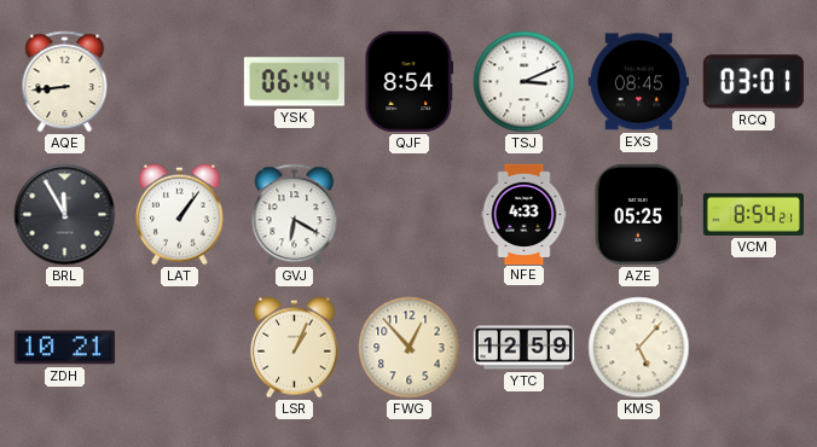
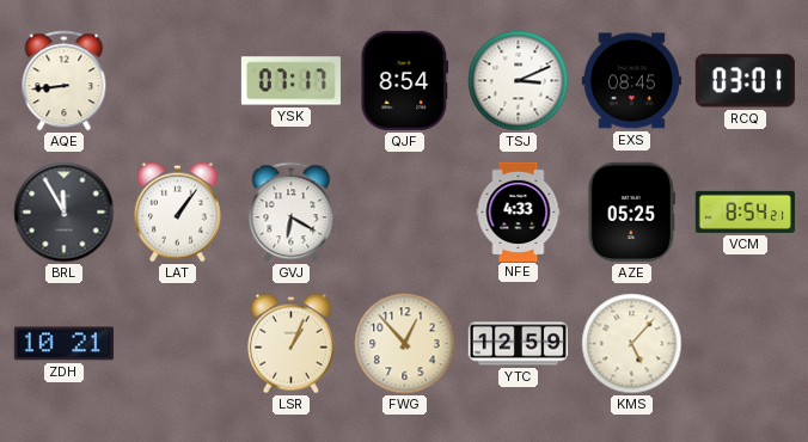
YSK: 06:44 -> 07:17
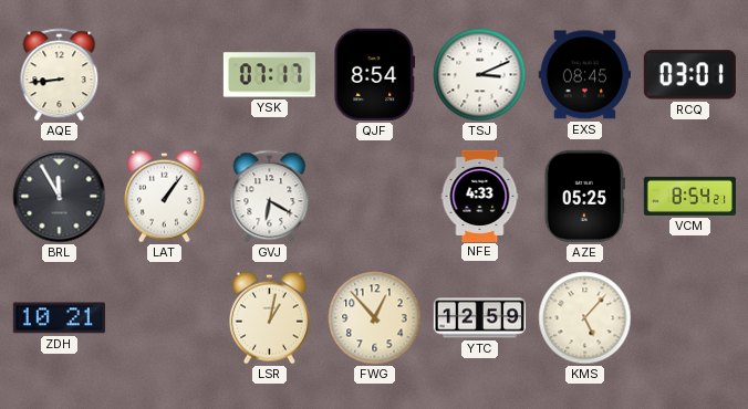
LSR: 1:04 -> 1:02
